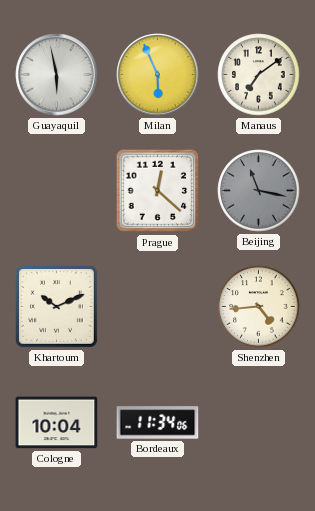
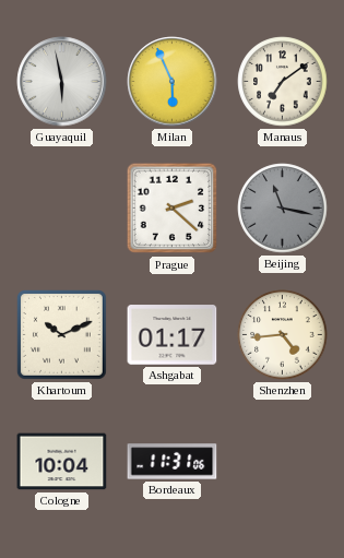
Prague: 12:22 -> 2:22
Ashgabat: none -> 01:17
Bordeaux: 11:34 -> 11:31
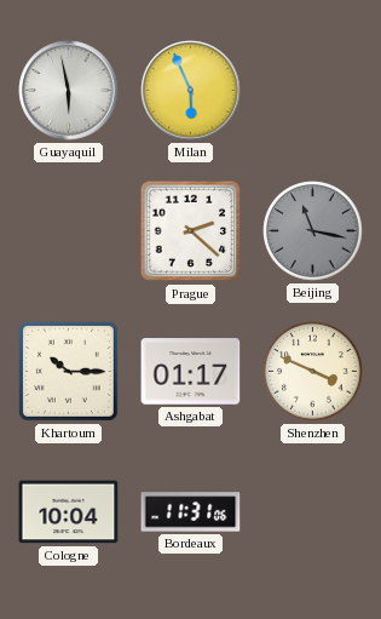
Manaus: 7:09 -> none
Khartoum: 10:11 -> 10:15
Shenzhen: 4:44 -> 3:49
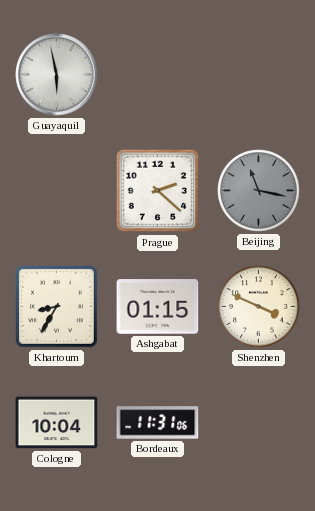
Milan: 5:56 -> none
Khartoum: 10:15 -> 8:35
Ashgabat: 01:17 -> 01:15
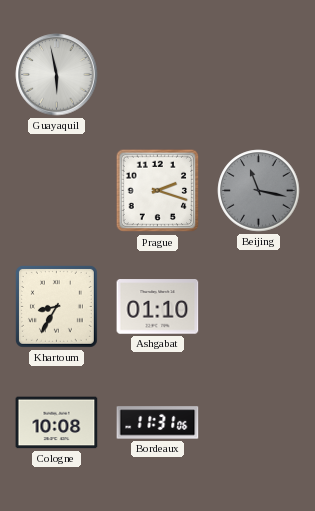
Prague: 2:22 -> 2:18
Ashgabat: 01:15 -> 01:10
Shenzhen: 3:49 -> none
Cologne: 10:04 -> 10:08
